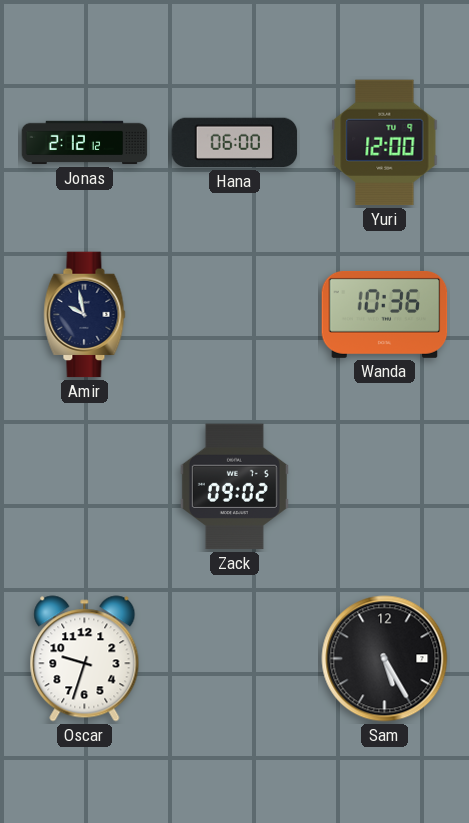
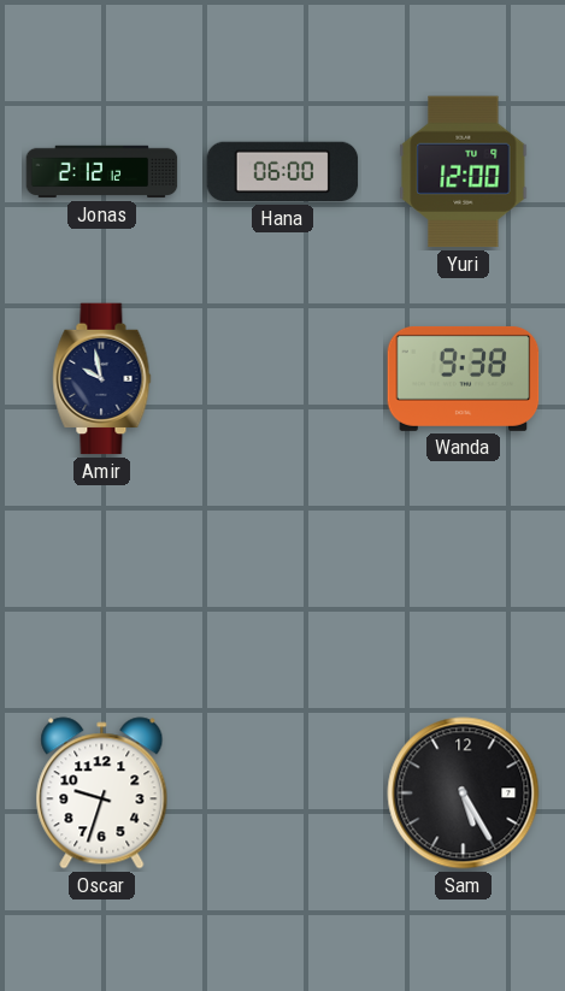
Wanda: 10:36 -> 9:38
Zack: 09:02 -> none
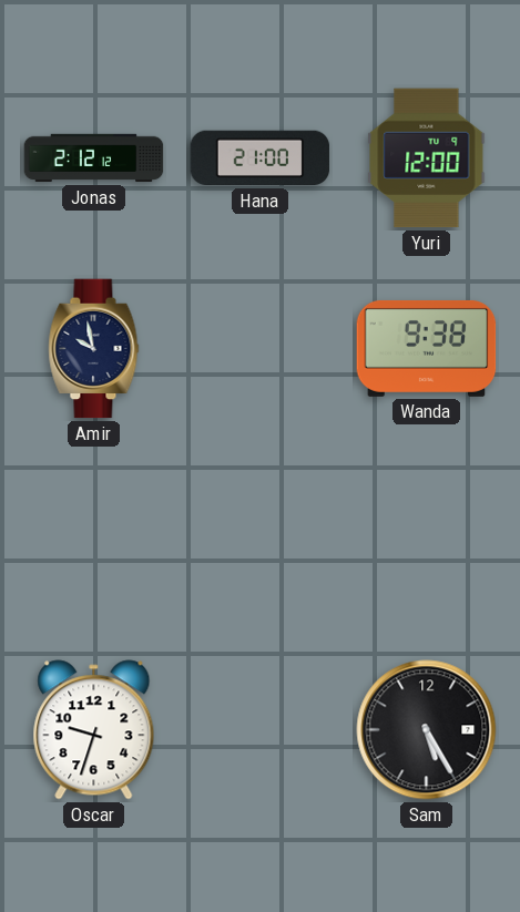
Hana: 06:00 -> 21:00
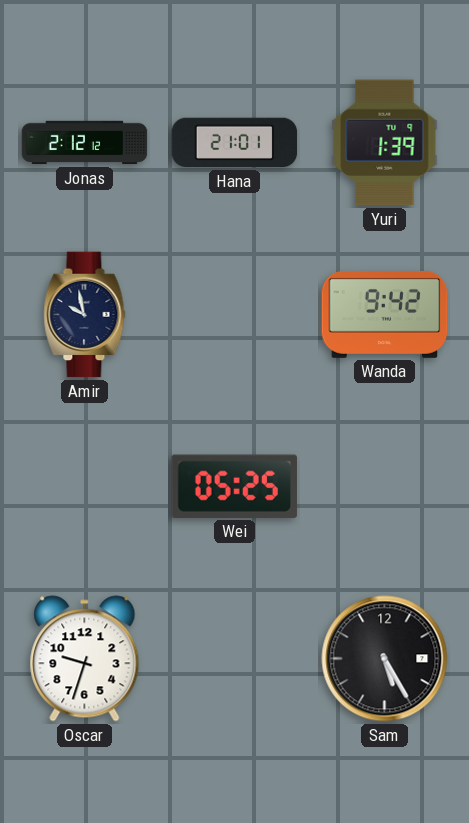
Hana: 21:00 -> 21:01
Yuri: 12:00 -> 1:39
Wanda: 9:38 -> 9:42
Wei: none -> 05:25
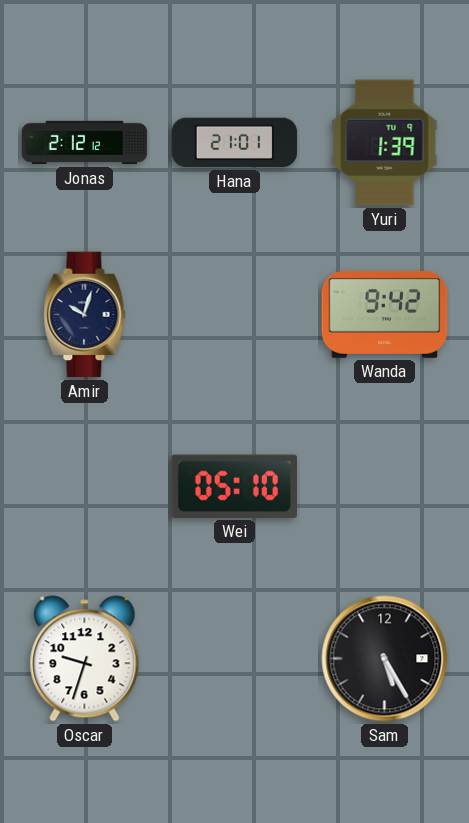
Amir: 9:58 -> 10:03
Wei: 05:25 -> 05:10
